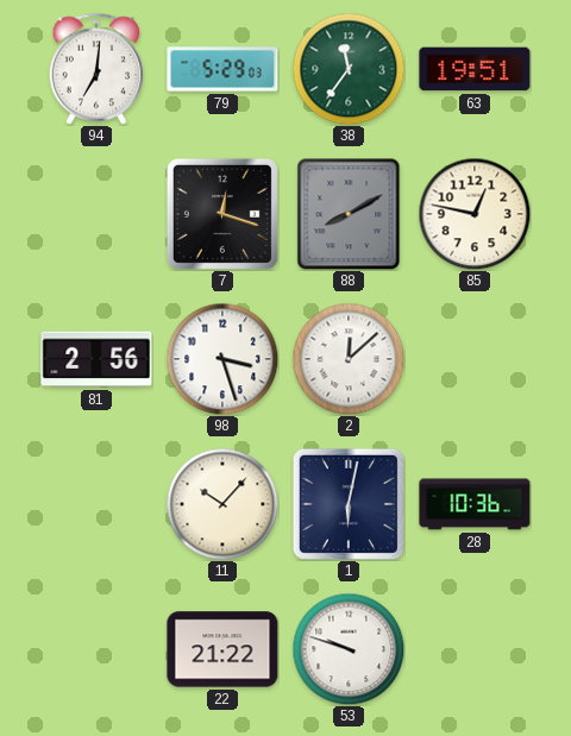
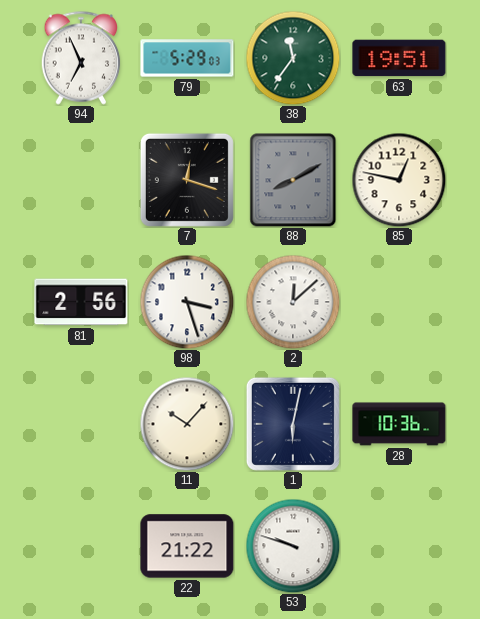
94: 7:01 -> 6:56
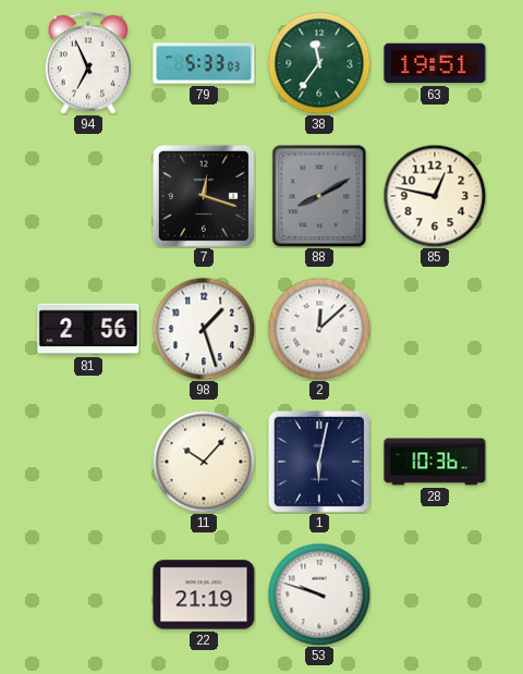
79: 5:29 -> 5:33
98: 3:27 -> 1:27
22: 21:22 -> 21:19
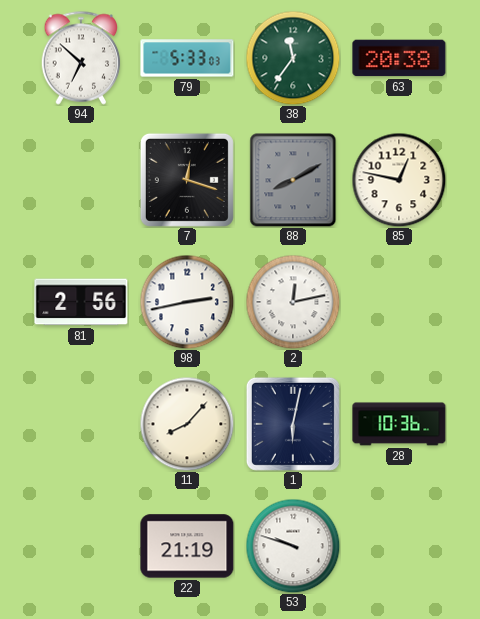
94: 6:56 -> 6:52
63: 19:51 -> 20:38
98: 1:27 -> 2:43
2: 12:08 -> 12:13
11: 10:07 -> 8:07
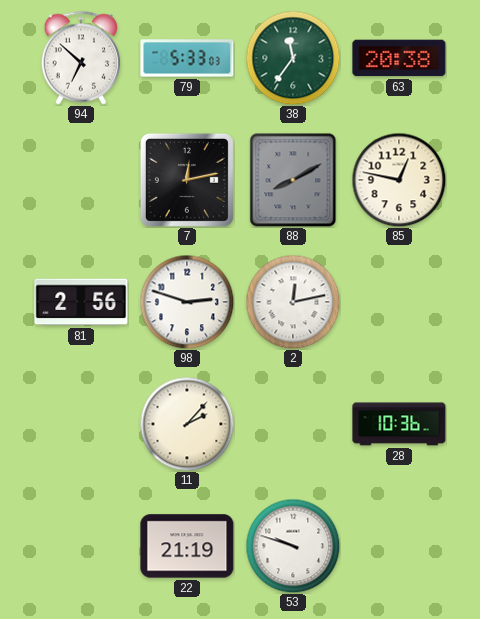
7: 12:18 -> 12:13
98: 2:43 -> 2:48
11: 8:07 -> 2:07
1: 6:02 -> none
